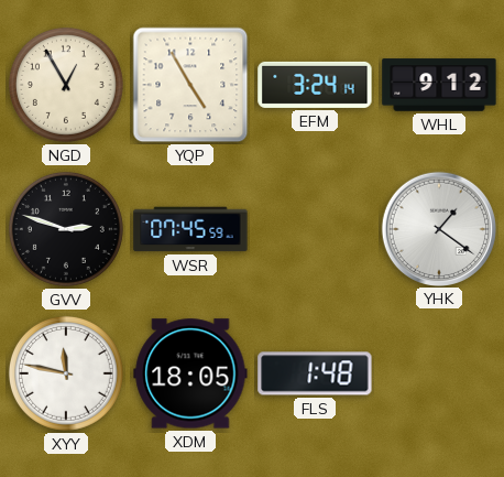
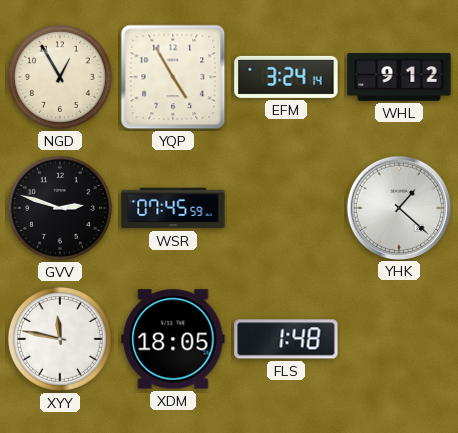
YHK: 1:21 -> 1:22
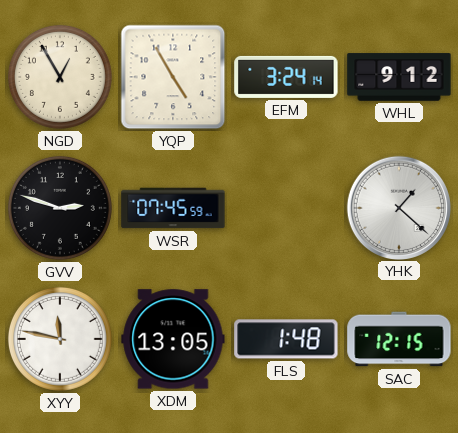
XDM: 18:05 -> 13:05
SAC: none -> 12:15
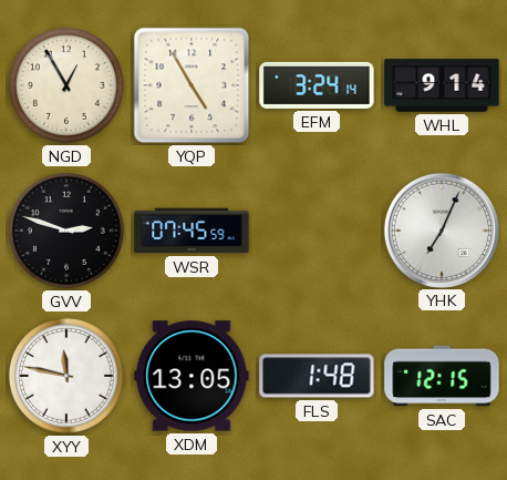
WHL: 9:12 -> 9:14
YHK: 1:22 -> 7:04
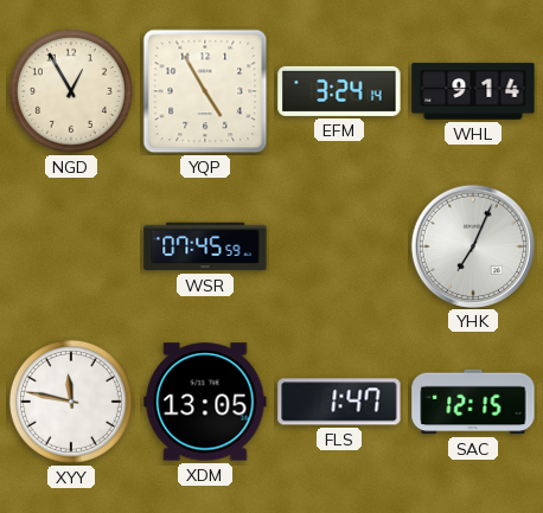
GVV: 2:48 -> none
FLS: 1:48 -> 1:47
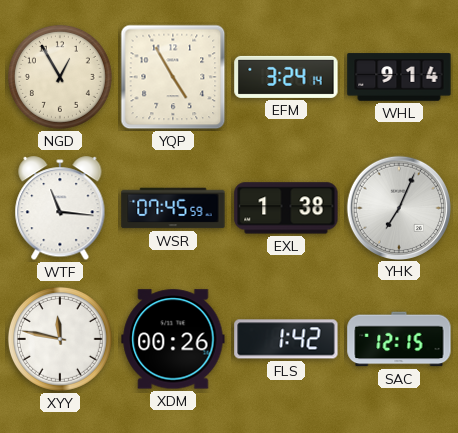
WTF: none -> 11:16
EXL: none -> 1:38
XDM: 13:05 -> 00:26
FLS: 1:47 -> 1:42
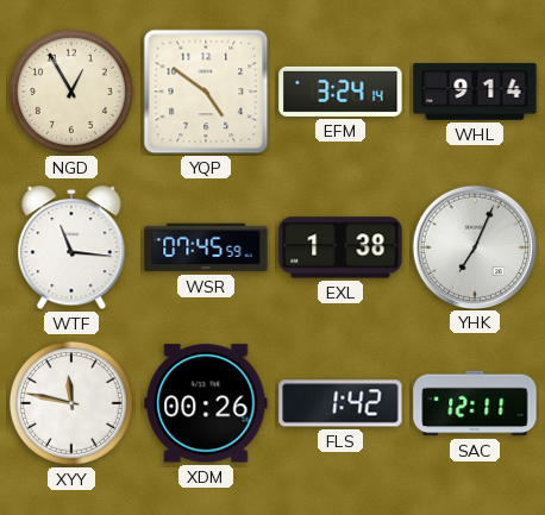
YQP: 4:55 -> 4:51
SAC: 12:15 -> 12:11
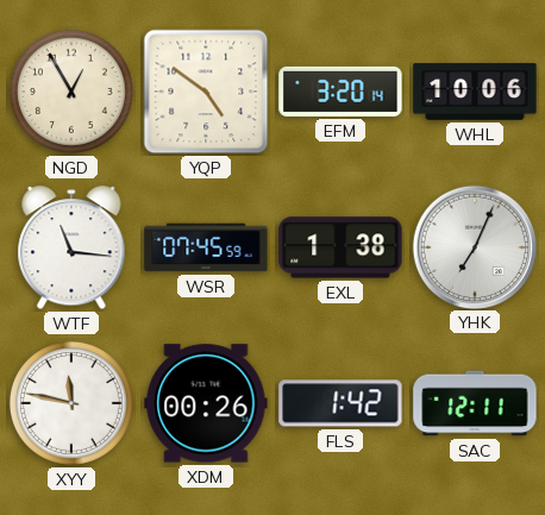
EFM: 3:24 -> 3:20
WHL: 9:14 -> 10:06
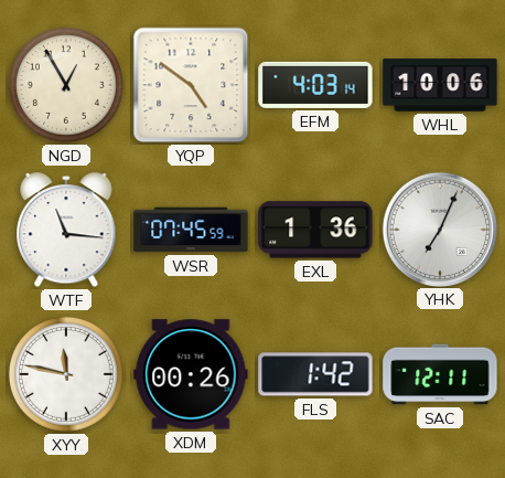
EFM: 3:20 -> 4:03
EXL: 1:38 -> 1:36
